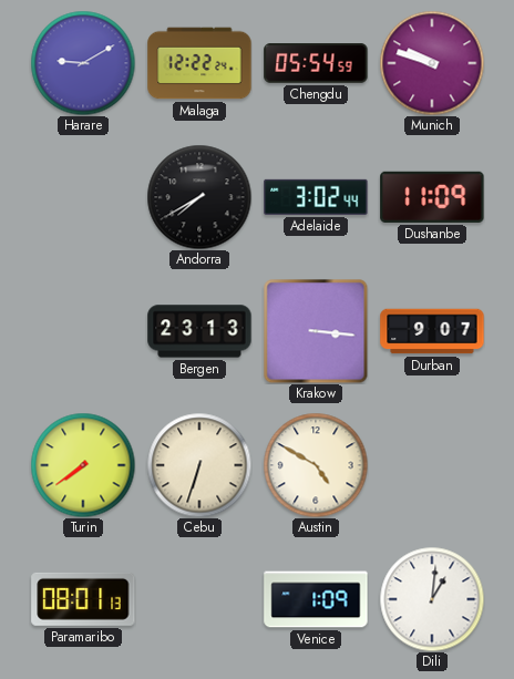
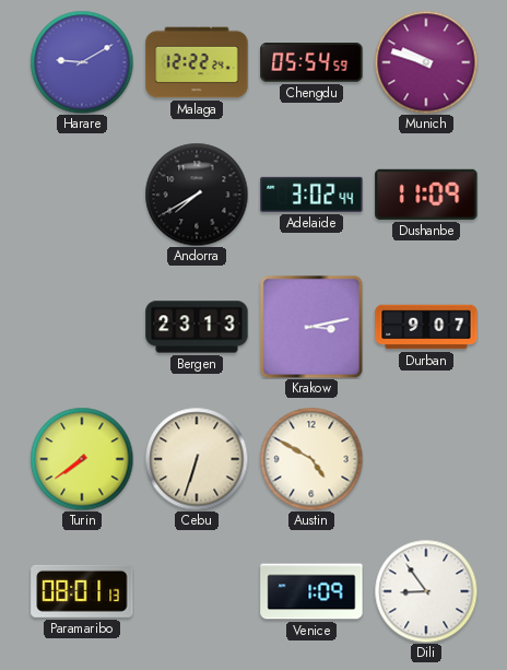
Krakow: 3:16 -> 3:13
Dili: 1:01 -> 8:54
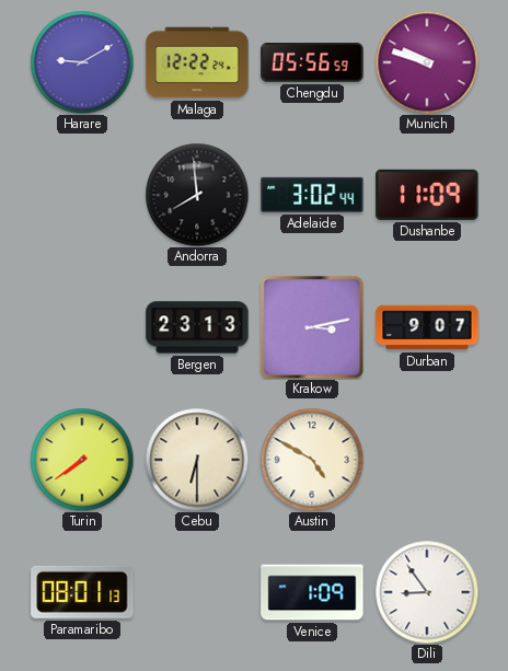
Chengdu: 05:54 -> 05:56
Andorra: 7:40 -> 7:59
Cebu: 6:33 -> 6:30
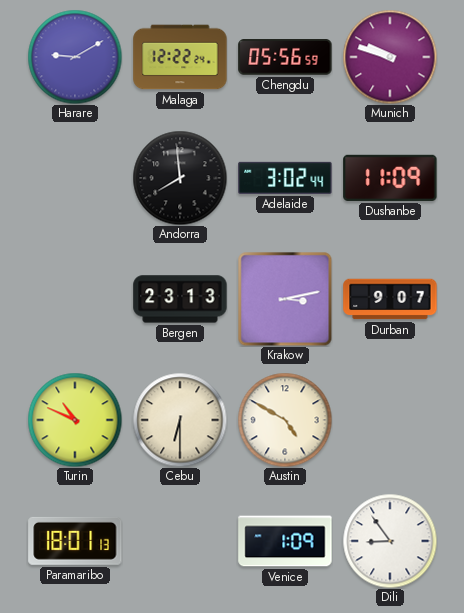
Turin: 7:39 -> 10:49
Paramaribo: 08:01 -> 18:01
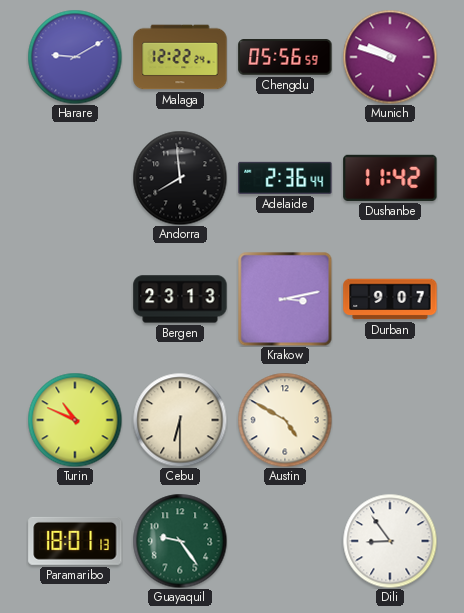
Adelaide: 3:02 -> 2:36
Dushanbe: 11:09 -> 11:42
Guayaquil: none -> 9:24
Venice: 1:09 -> none
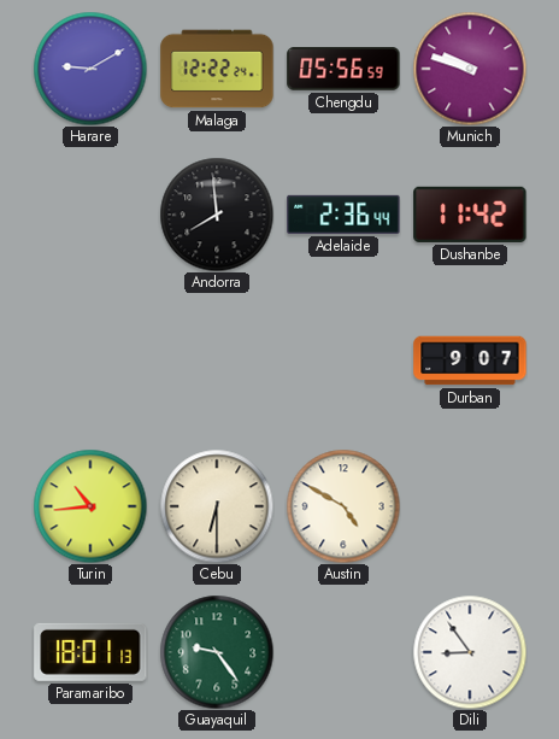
Bergen: 23:13 -> none
Krakow: 3:13 -> none
Turin: 10:49 -> 10:44
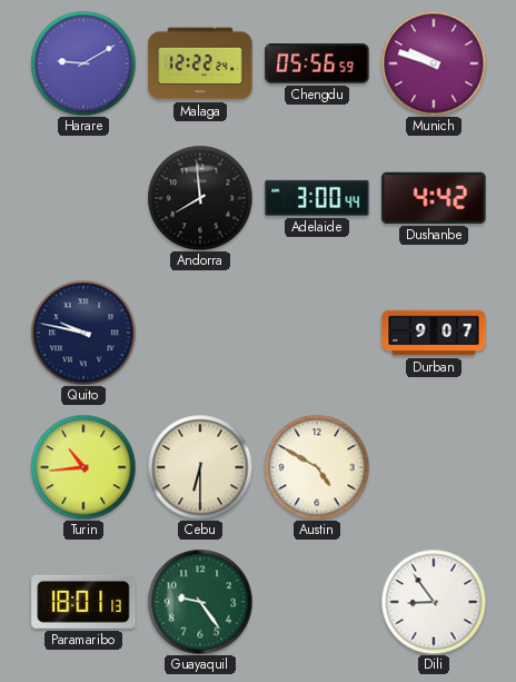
Adelaide: 2:36 -> 3:00
Dushanbe: 11:42 -> 4:42
Quito: none -> 9:47
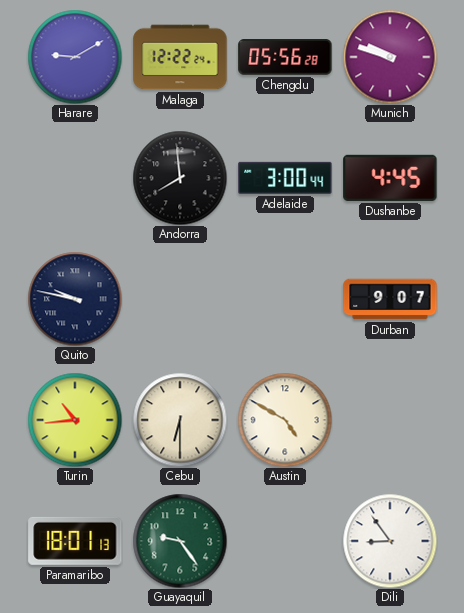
Chengdu: 05:56:59 -> 05:56:28
Dushanbe: 4:42 -> 4:45
